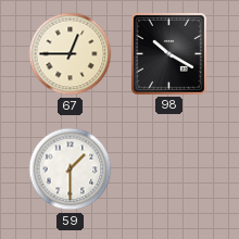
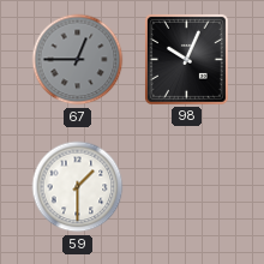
67 dial: cream -> grey
98: 10:20 -> 10:04
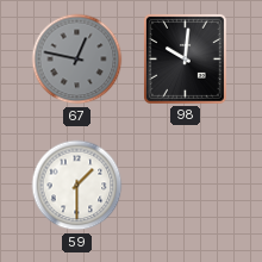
67: 12:45 -> 12:47
98: 10:04 -> 10:01
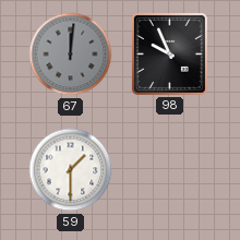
67: 12:47 -> 12:01
98: 10:01 -> 9:56
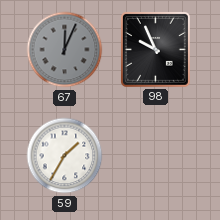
67: 12:01 -> 12:04
59: 1:30 -> 1:35
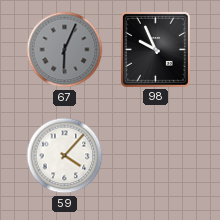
67: 12:04 -> 6:04
59: 1:35 -> 4:07
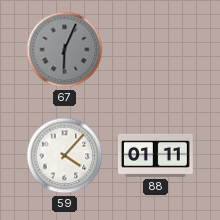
98: 9:56 -> none
88: none -> 01:11
